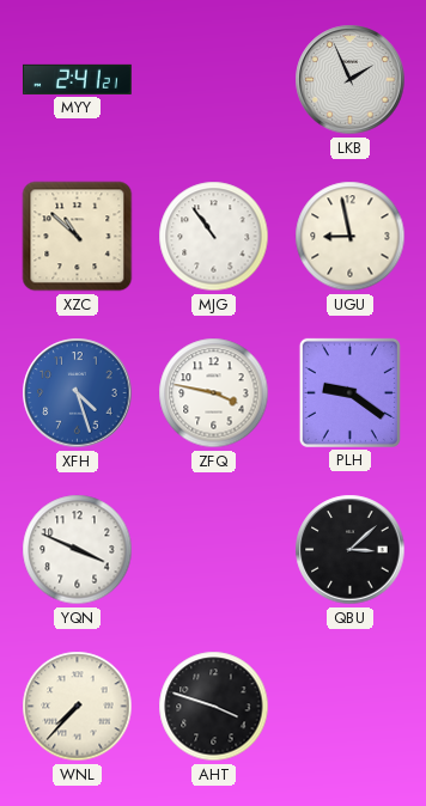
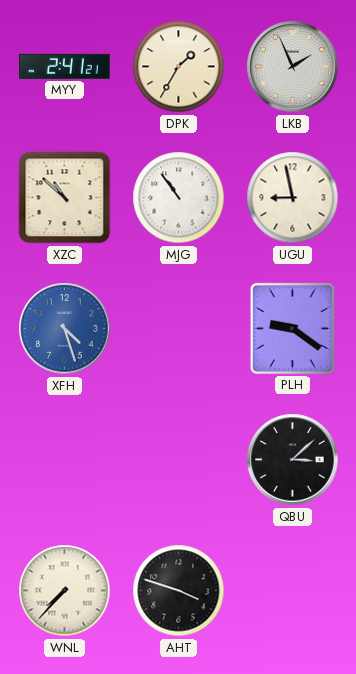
DPK: none -> 1:35
ZFQ: 3:47 -> none
YQN: 3:49 -> none
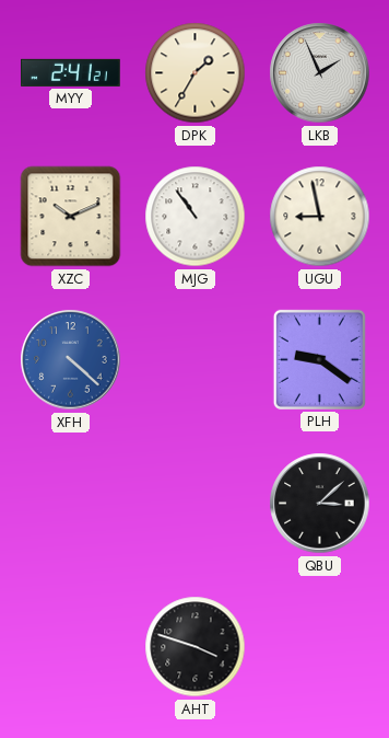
XZC: 10:52 -> 10:11
XFH: 4:27 -> 4:22
WNL: 7:37 -> none
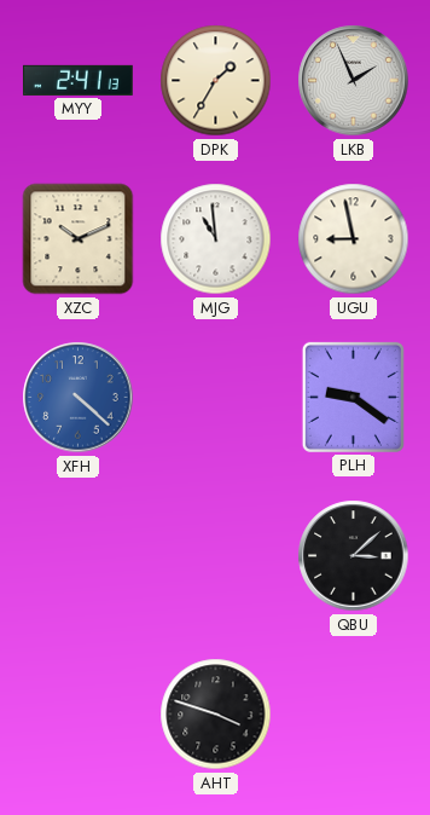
MYY: 2:41:21 -> 2:41:13
MJG: 10:54 -> 10:59
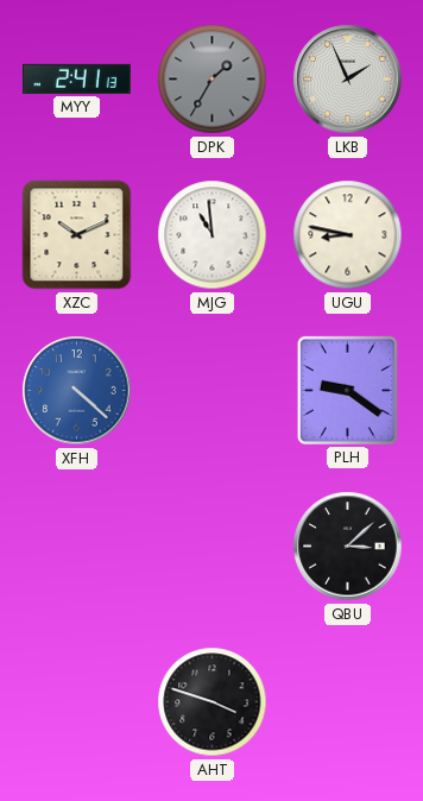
DPK dial: cream -> grey
UGU: 8:58 -> 8:47
